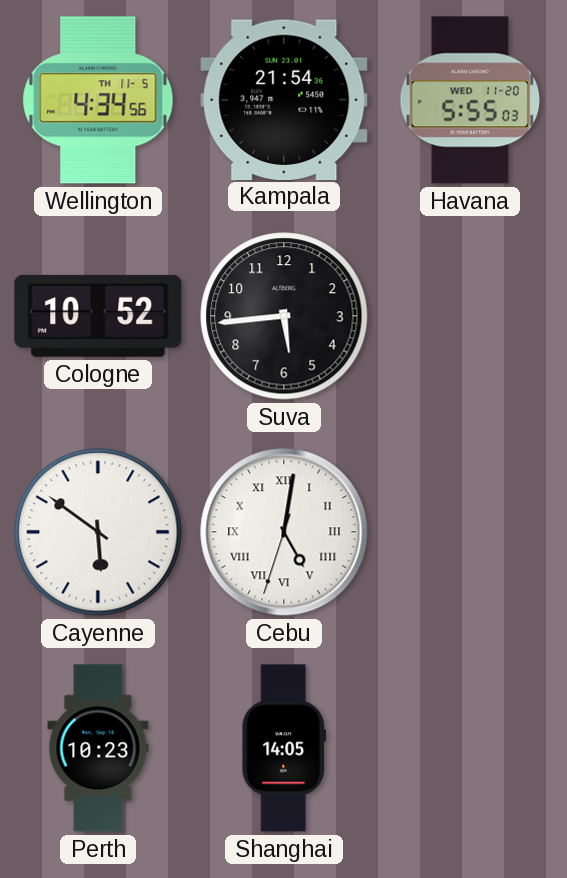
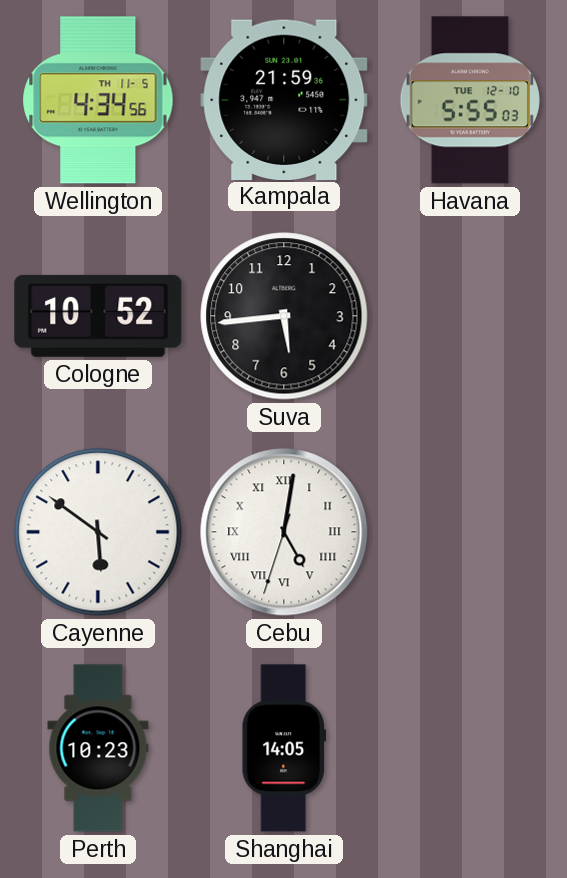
Kampala: 21:54 -> 21:59
Havana date: WED 11-20 -> TUE 12-10
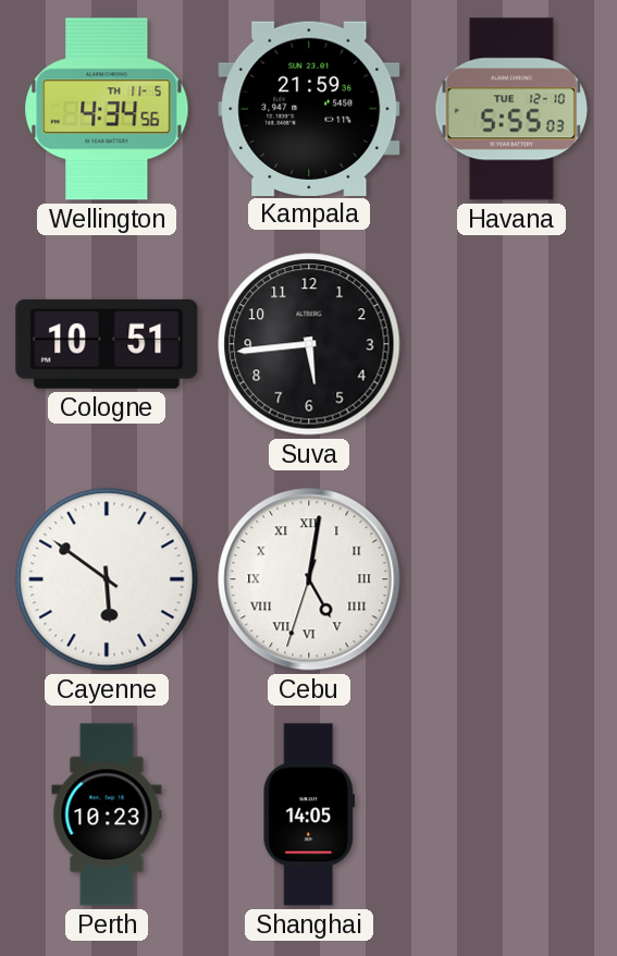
Cologne: 10:52 -> 10:51
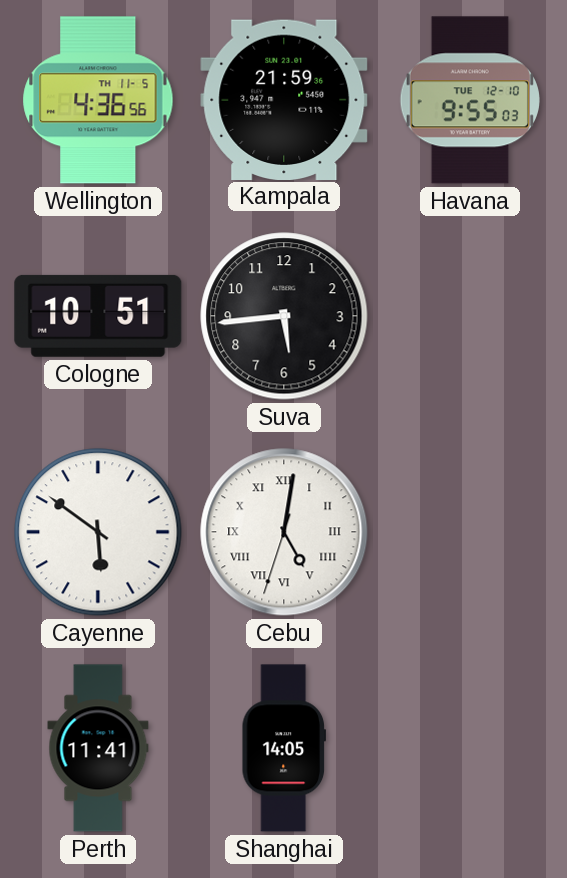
Wellington: 4:34 -> 4:36
Havana: 5:55 -> 9:55
Perth: 10:23 -> 11:41
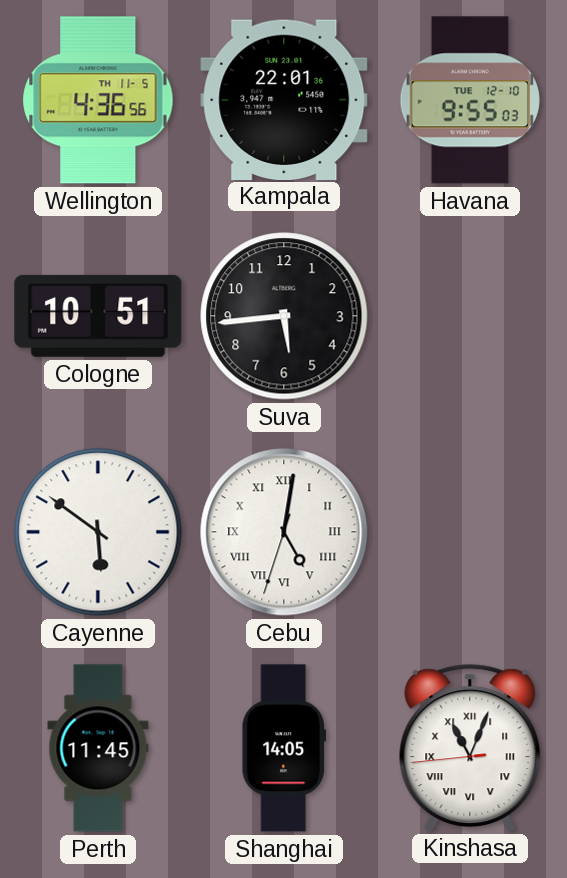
Kampala: 21:59 -> 22:01
Perth: 11:41 -> 11:45
Kinshasa: none -> 11:03
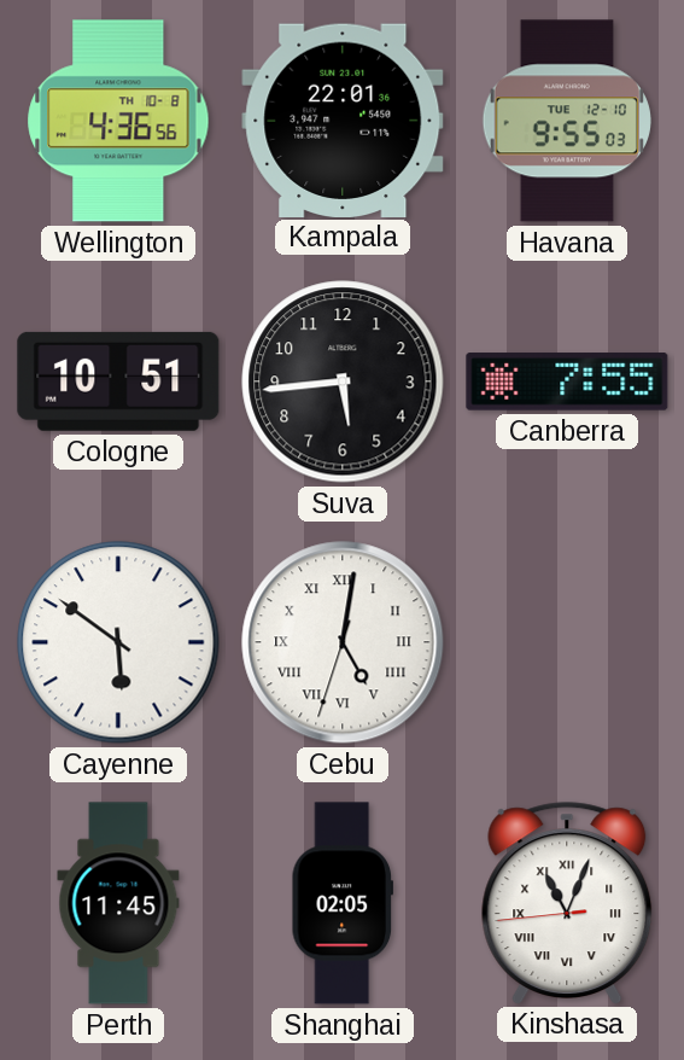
Wellington date: TH 11-5 -> TH 10-8
Canberra: none -> 7:55
Shanghai: 14:05 -> 02:05
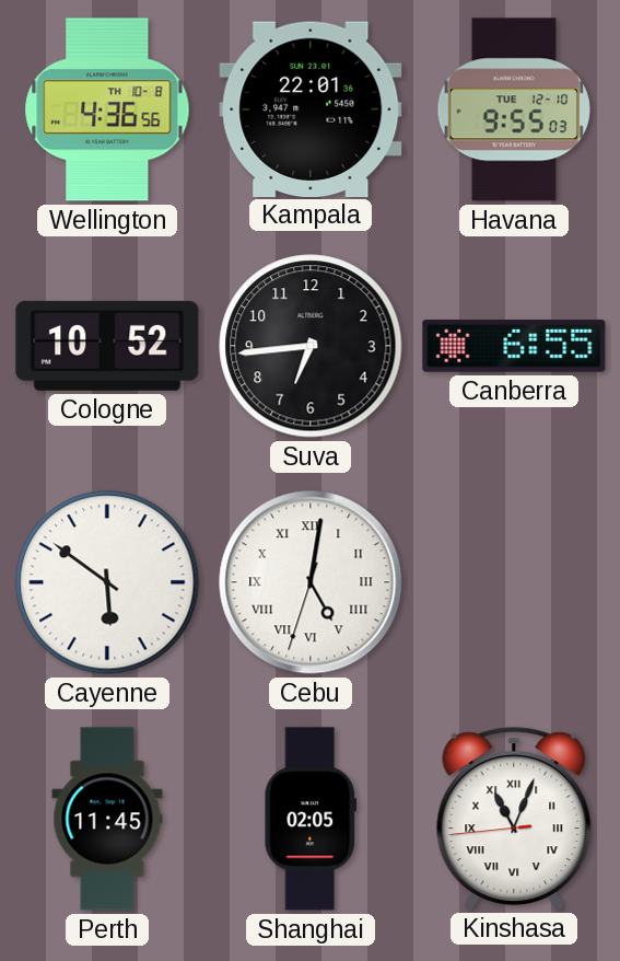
Cologne: 10:51 -> 10:52
Suva: 5:44 -> 6:44
Canberra: 7:55 -> 6:55
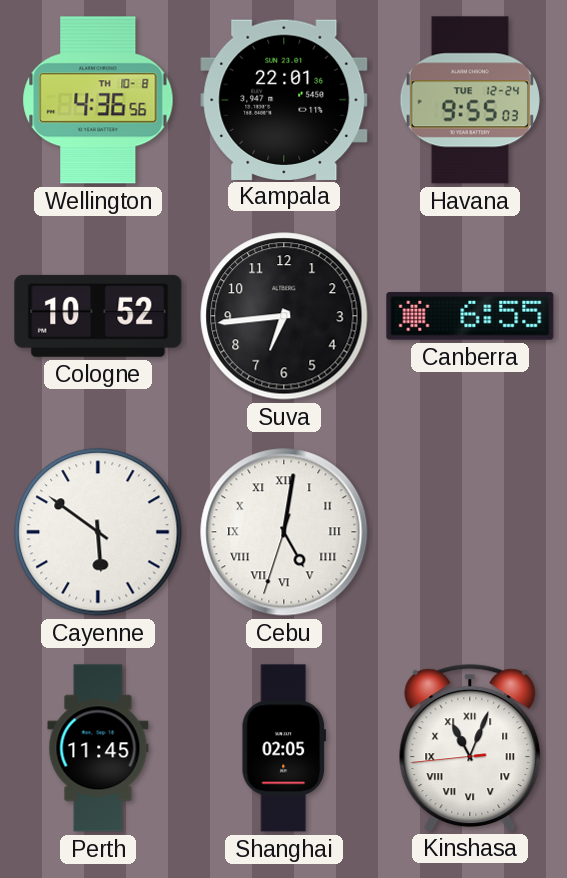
Havana date: TUE 12-10 -> TUE 12-24
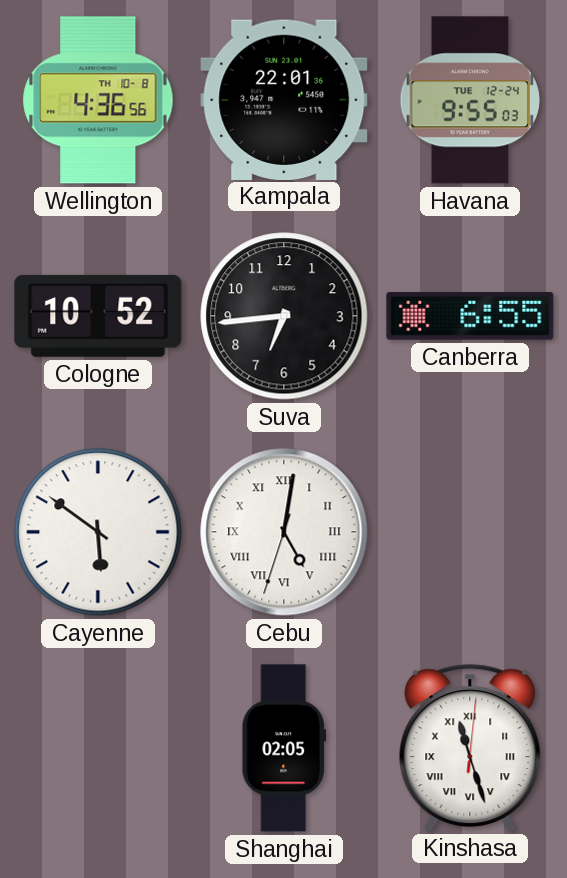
Perth: 11:45 -> none
Kinshasa: 11:03 -> 11:27
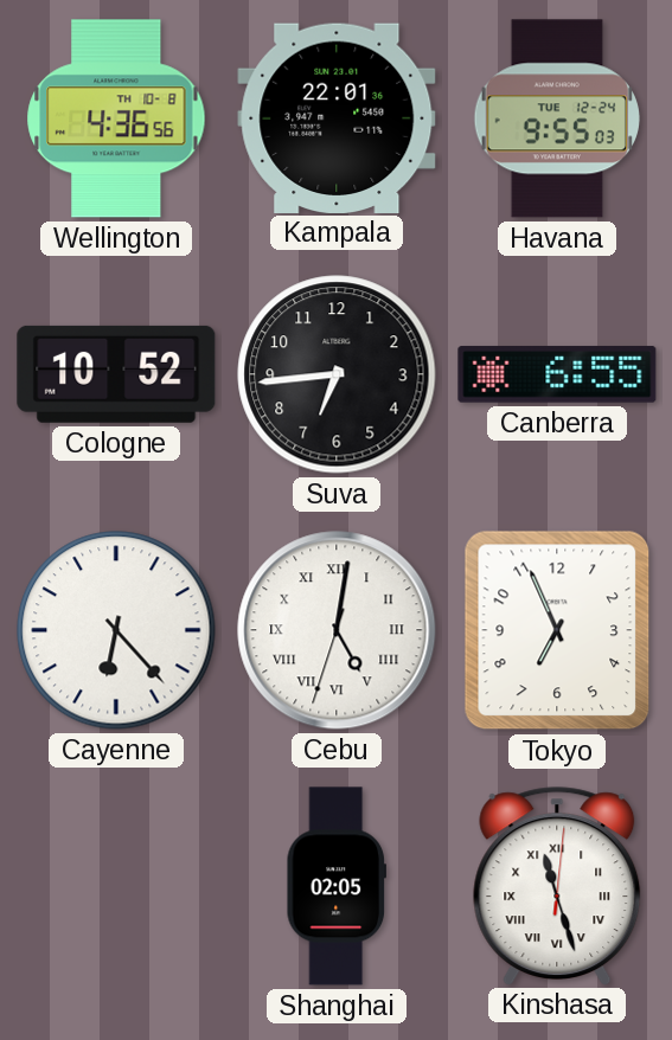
Cayenne: 5:51 -> 6:23
Tokyo: none -> 6:56
